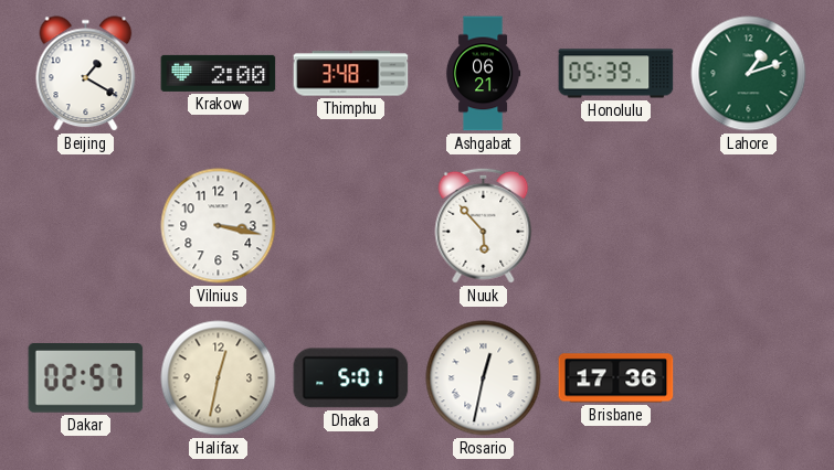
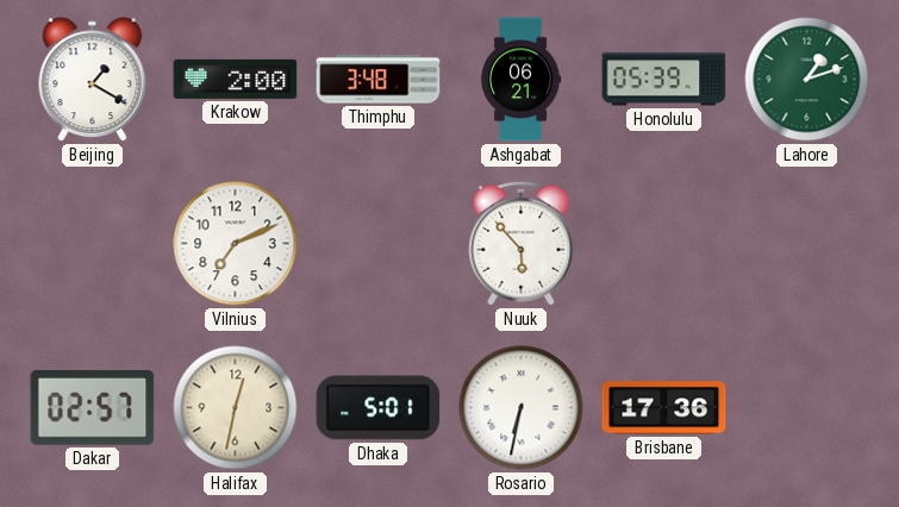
Vilnius: 3:17 -> 7:11
Rosario: 12:32 -> 6:32
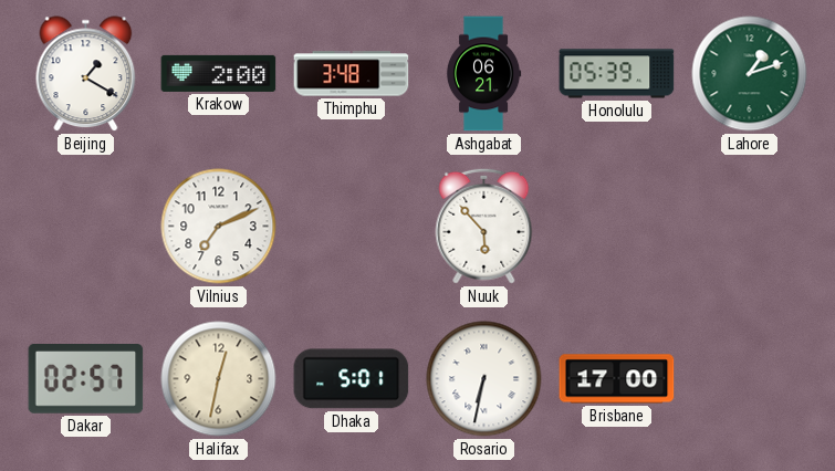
Brisbane: 17:36 -> 17:00
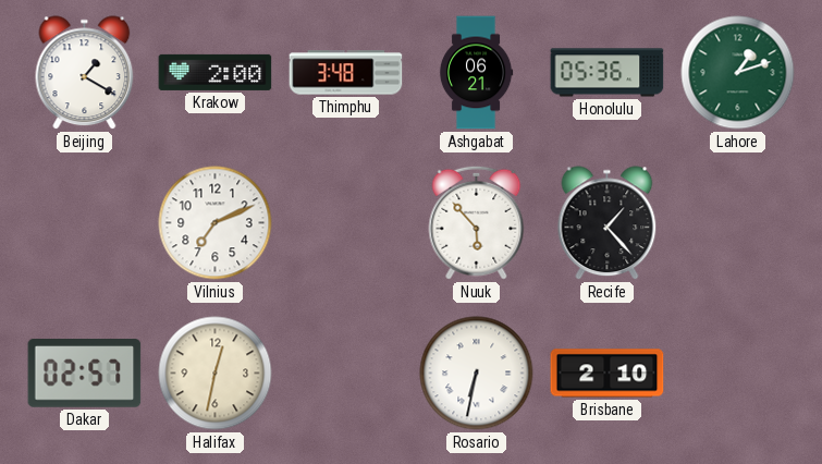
Honolulu: 05:39 -> 05:36
Recife: none -> 1:23
Dhaka: 5:01 -> none
Brisbane: 17:00 -> 2:10
